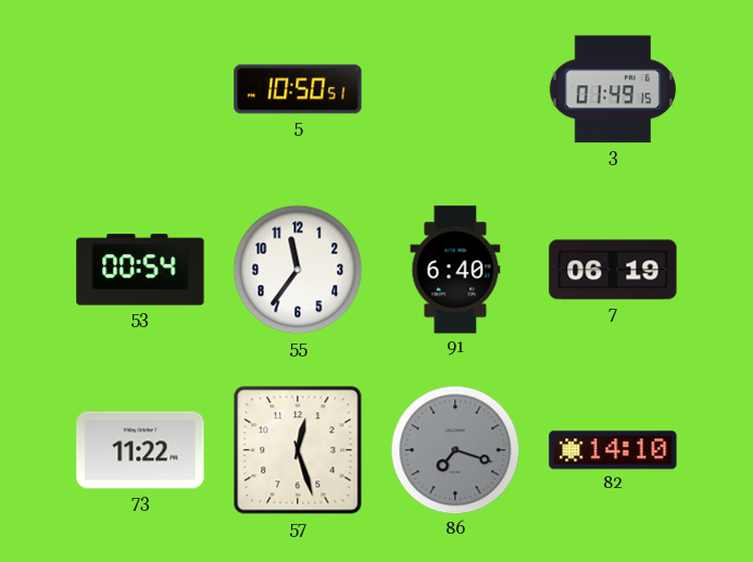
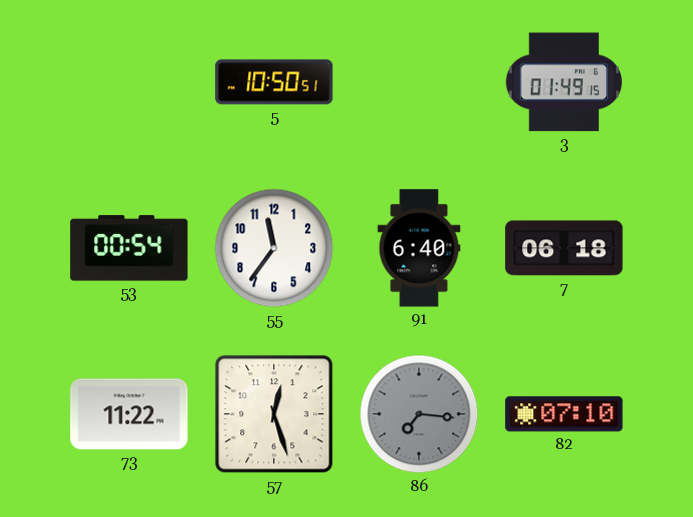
7: 06:19 -> 06:18
86: 7:18 -> 7:16
82: 14:10 -> 07:10
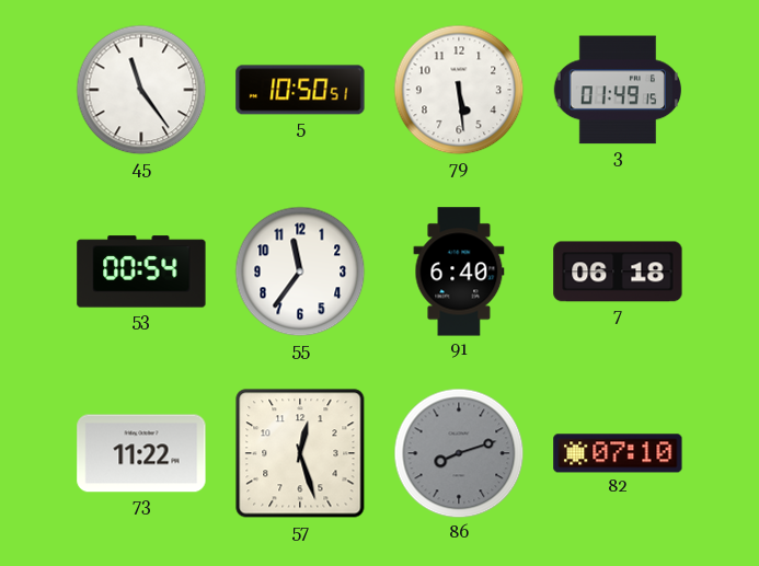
45: none -> 11:24
79: none -> 5:29
86: 7:16 -> 8:12
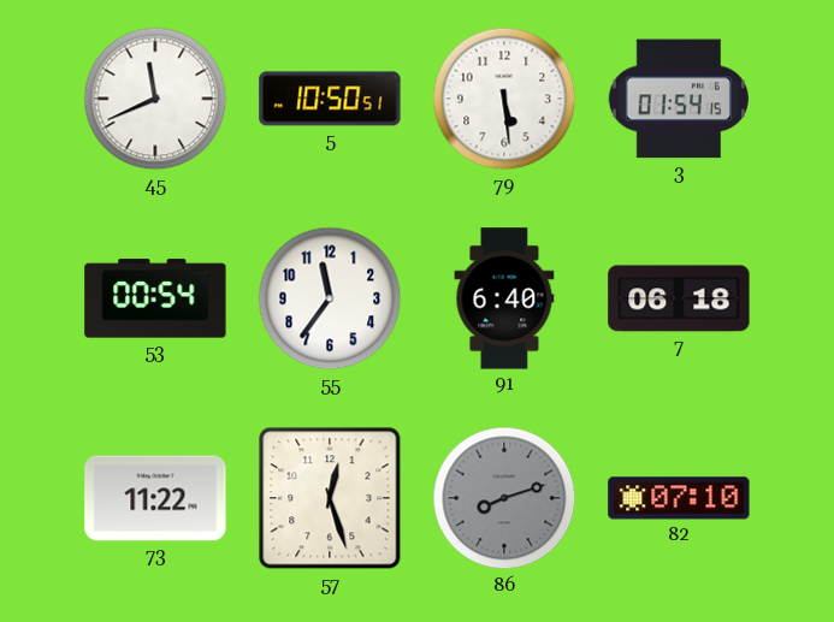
45: 11:24 -> 11:41
3: 01:49 -> 01:54
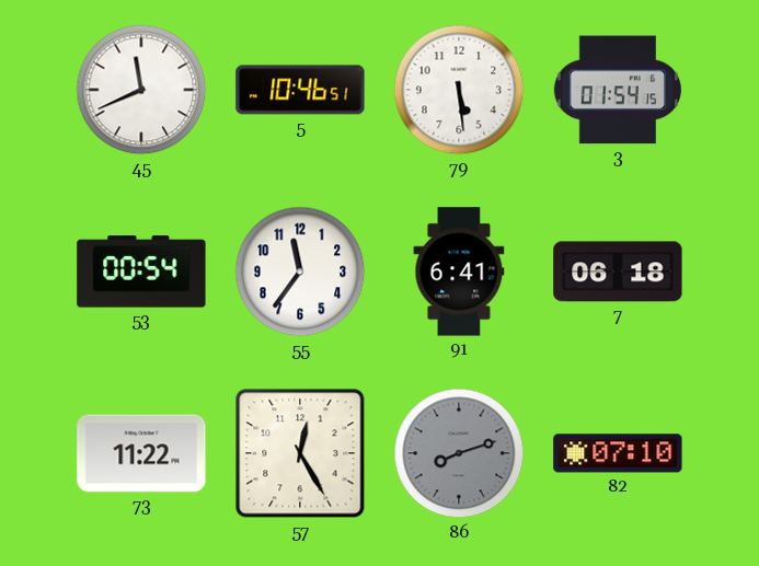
5: 10:50 -> 10:46
91: 6:40 -> 6:41
57: 12:27 -> 12:25
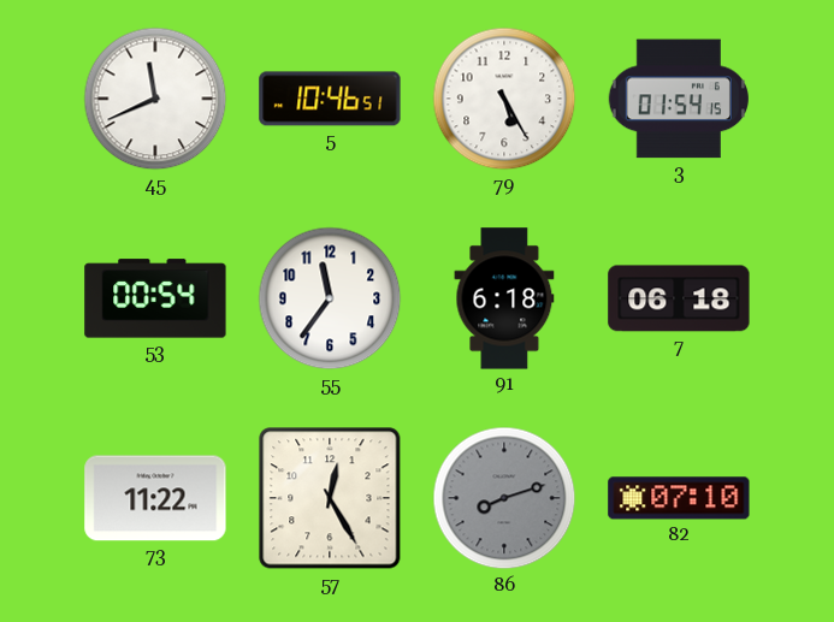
79: 5:29 -> 5:25
91: 6:41 -> 6:18
